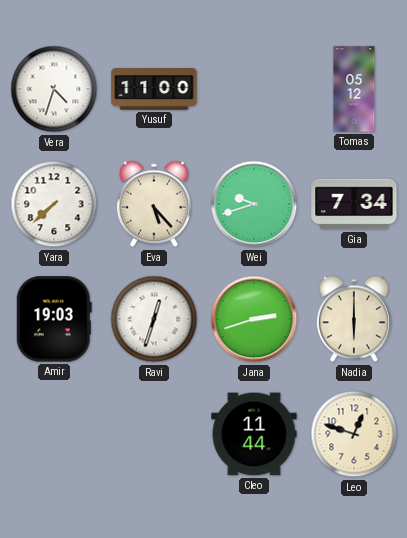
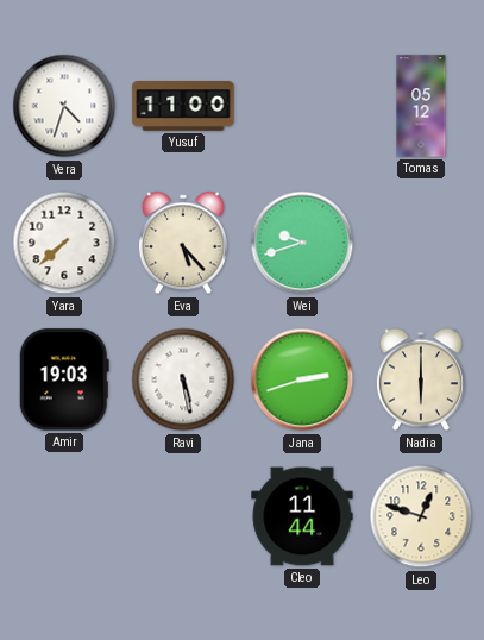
Gia: 7:34 -> none
Ravi: 12:33 -> 5:28
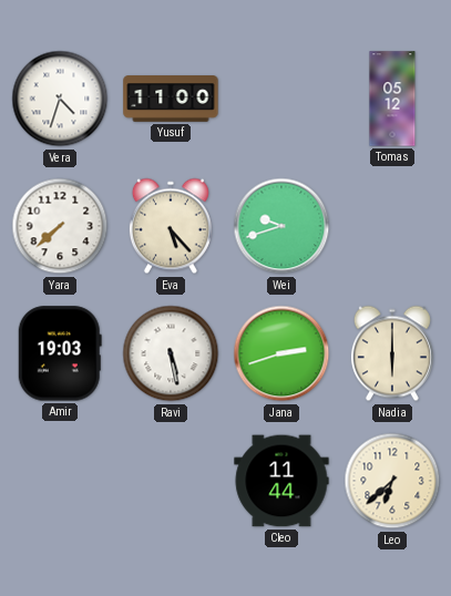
Leo: 12:48 -> 6:38
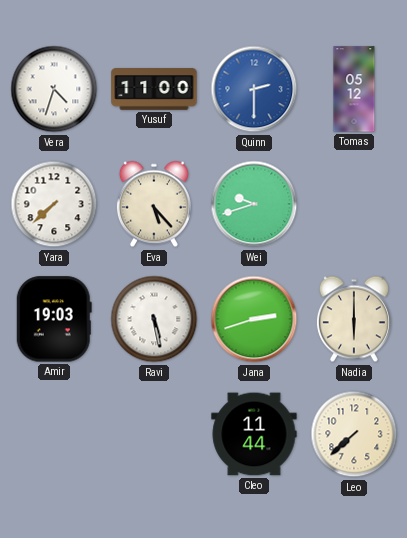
Quinn: none -> 2:30
Leo: 6:38 -> 7:38
